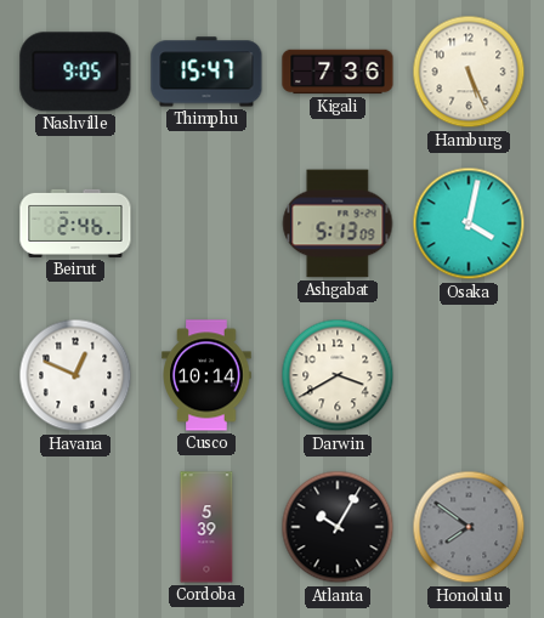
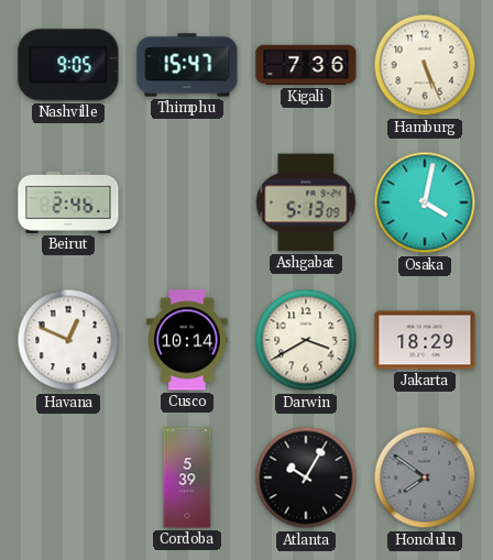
Jakarta: none -> 18:29
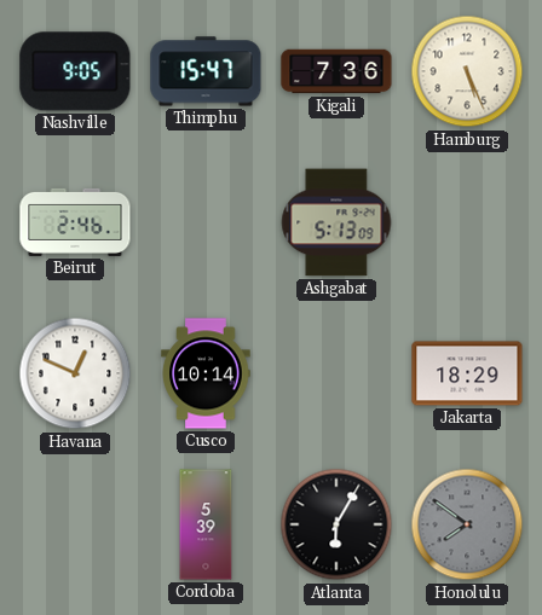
Osaka: 4:02 -> none
Darwin: 3:40 -> none
Atlanta: 10:05 -> 6:05
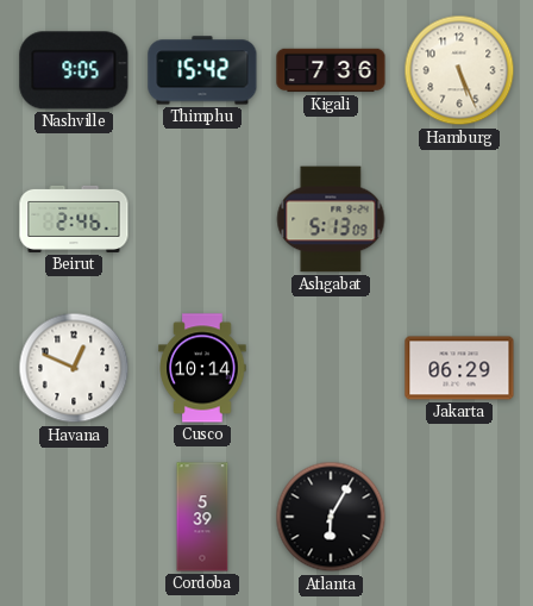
Thimphu: 15:47 -> 15:42
Jakarta: 18:29 -> 06:29
Honolulu: 7:51 -> none
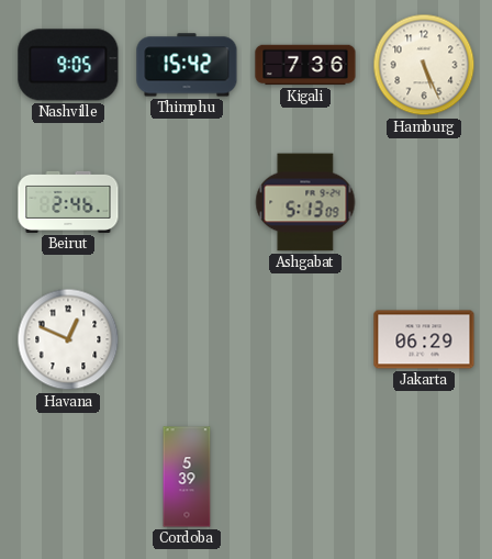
Cusco: 10:14 -> none
Atlanta: 6:05 -> none
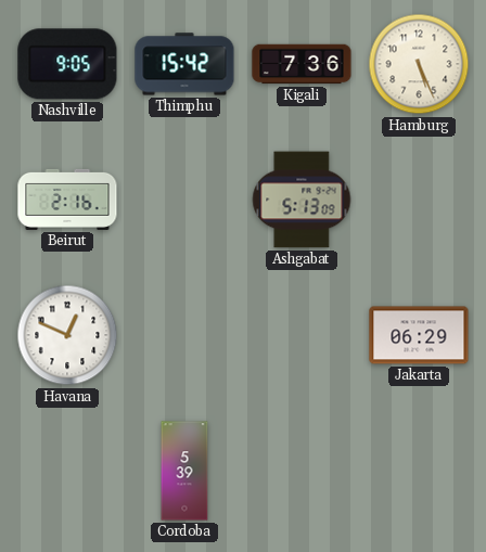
Beirut: 2:46 -> 2:16
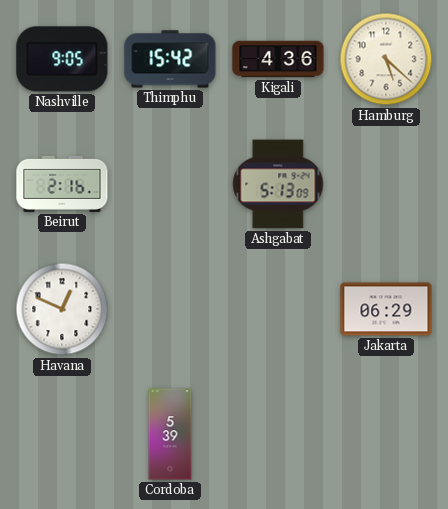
Kigali: 7:36 -> 4:36
Hamburg: 5:26 -> 5:22
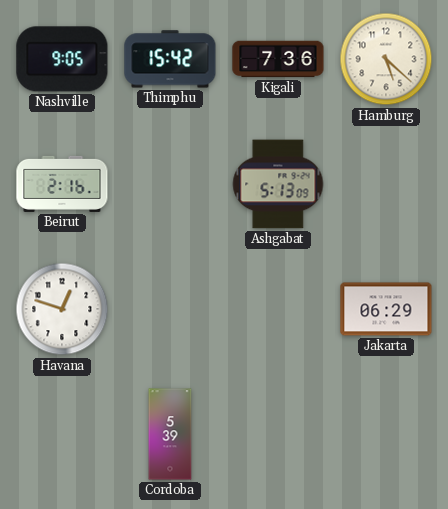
Kigali: 4:36 -> 7:36
Havana: 12:49 -> 12:48
